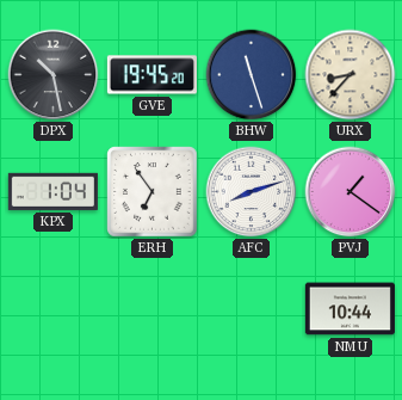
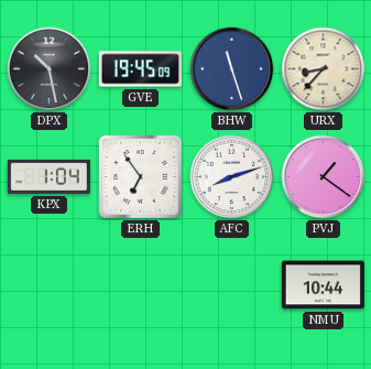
GVE: 19:45:20 -> 19:45:09
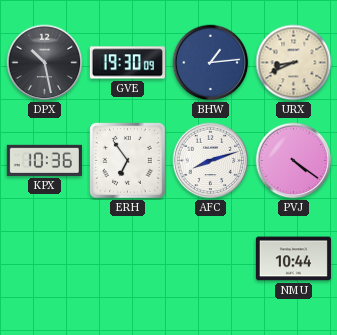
GVE: 19:45 -> 19:30
BHW: 11:27 -> 1:14
URX: 8:37 -> 8:41
KPX: 1:04 -> 10:36
PVJ: 1:21 -> 4:21
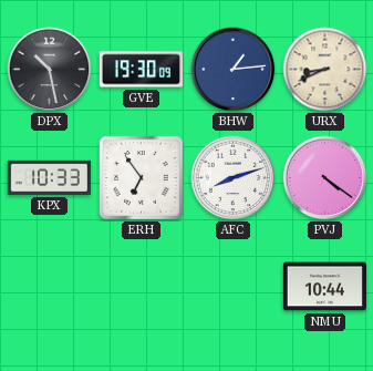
KPX: 10:36 -> 10:33
